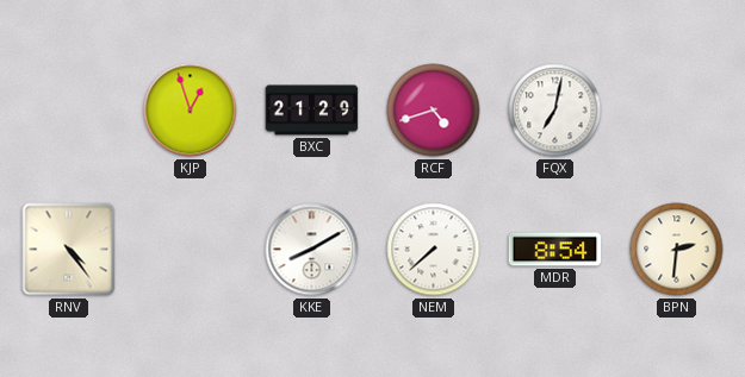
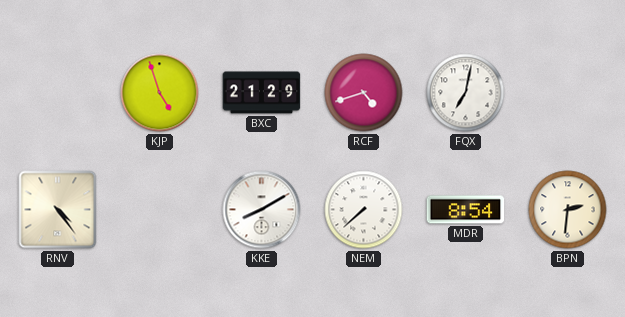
KJP: 12:57 -> 4:57
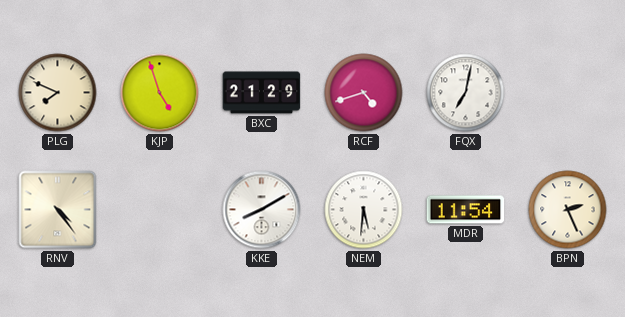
PLG: none -> 7:49
NEM: 7:38 -> 5:31
MDR: 8:54 -> 11:54
BPN: 2:31 -> 2:26
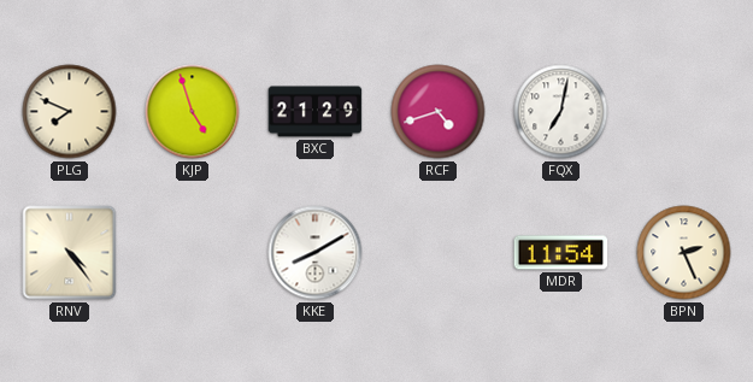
NEM: 5:31 -> none
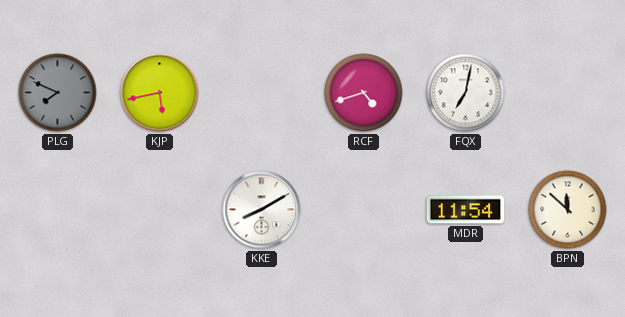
PLG dial: cream -> grey
KJP: 4:57 -> 5:43
BXC: 21:29 -> none
RNV: 4:24 -> none
BPN: 2:26 -> 11:52
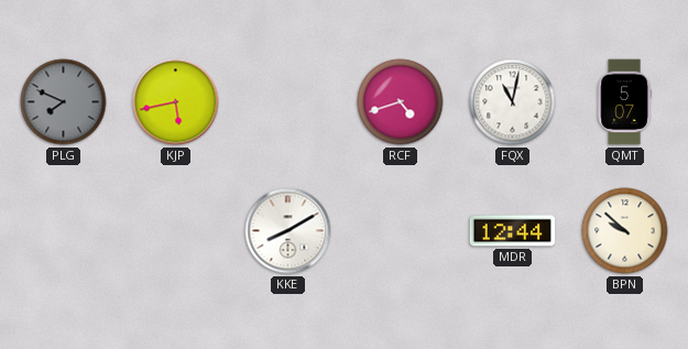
FQX: 7:02 -> 11:02
QMT: none -> 5:07
MDR: 11:54 -> 12:44
BPN: 11:52 -> 9:52
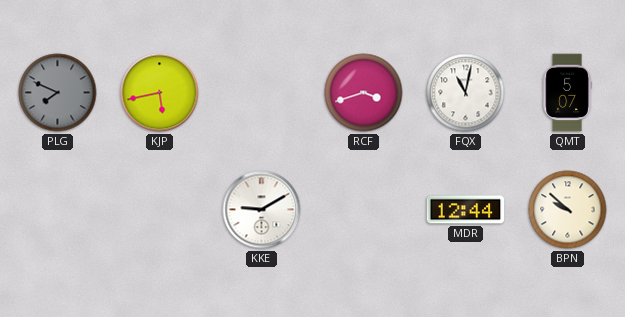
RCF: 4:42 -> 3:42
KKE: 8:10 -> 9:10
